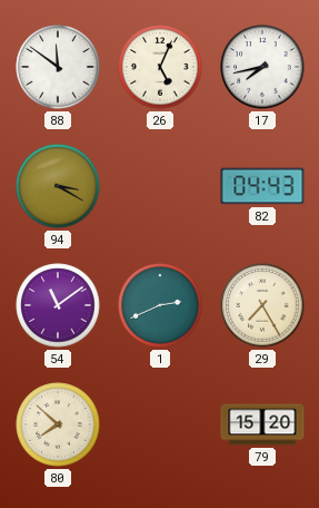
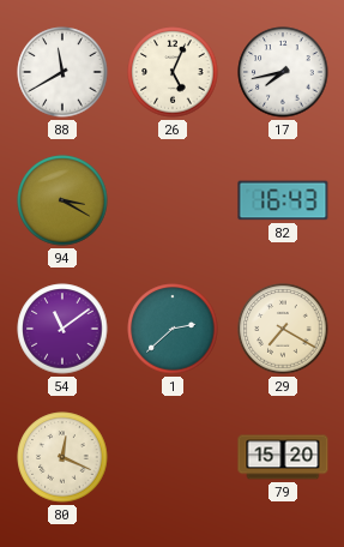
88: 11:51 -> 11:40
82: 04:43 -> 16:43
1: 2:41 -> 2:38
29: 7:25 -> 7:20
80: 7:52 -> 12:19
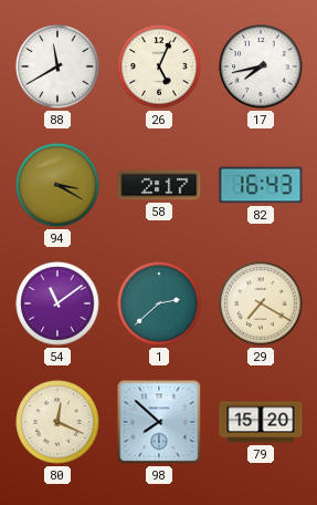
58: none -> 2:17
98: none -> 7:52
